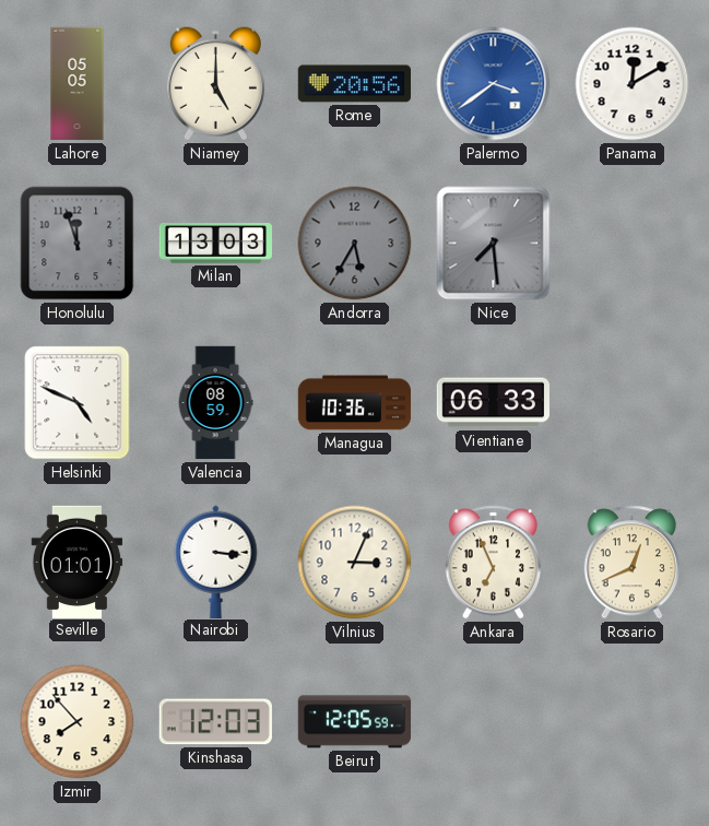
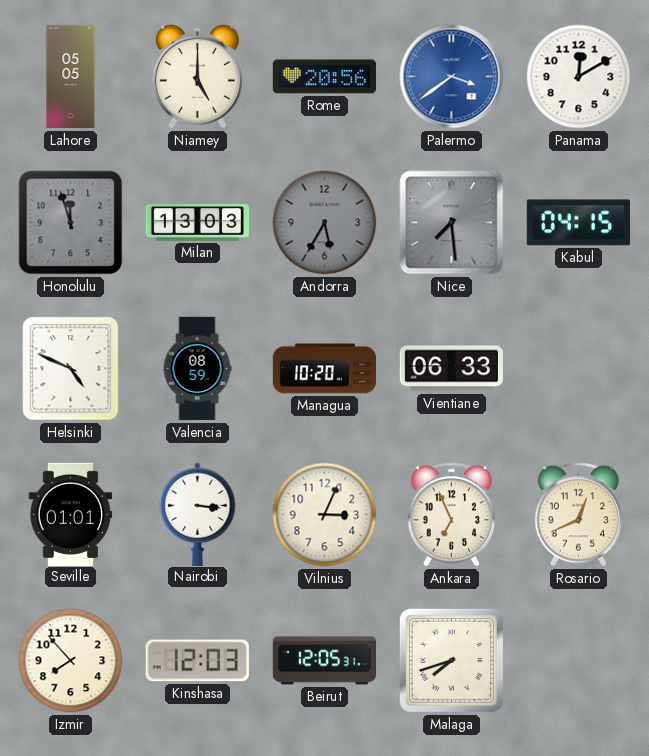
Kabul: none -> 04:15
Managua: 10:36 -> 10:20
Beirut: 12:05:59 -> 12:05:31
Malaga: none -> 7:42
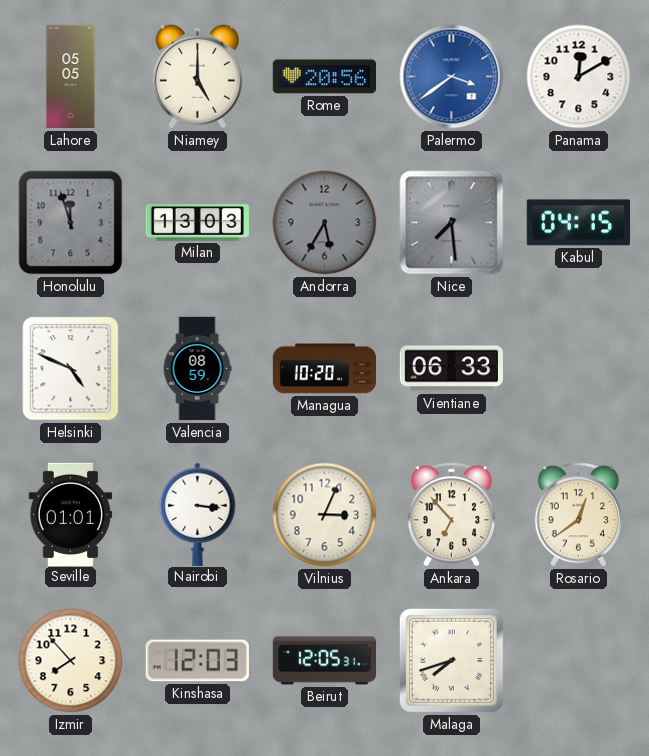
Ankara: 6:56 -> 6:53
Rosario: 12:41 -> 12:39
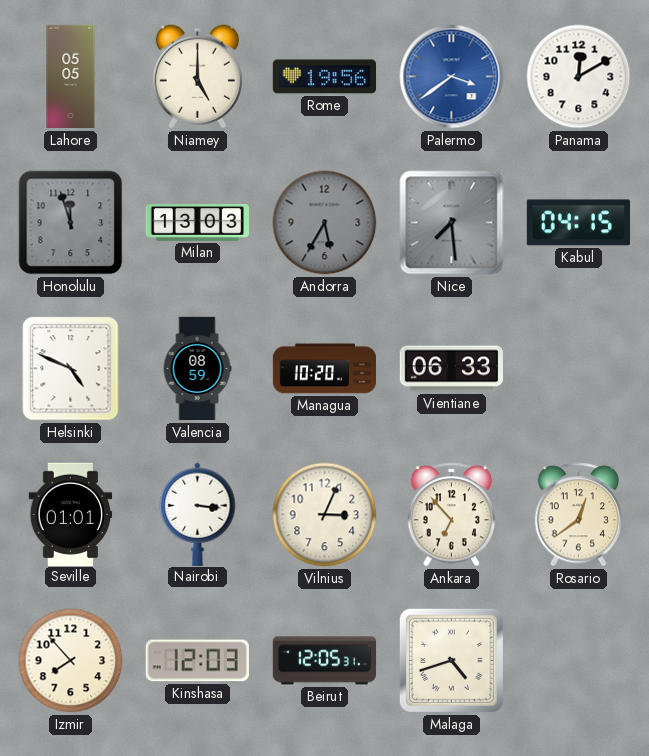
Rome: 20:56 -> 19:56
Malaga: 7:42 -> 4:42
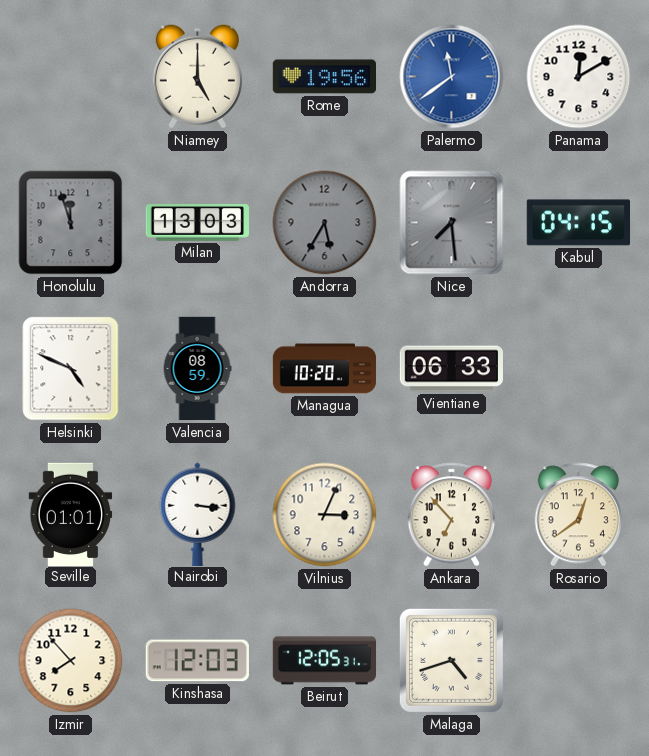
Lahore: 05:05 -> none
Palermo: 3:39 -> 11:39
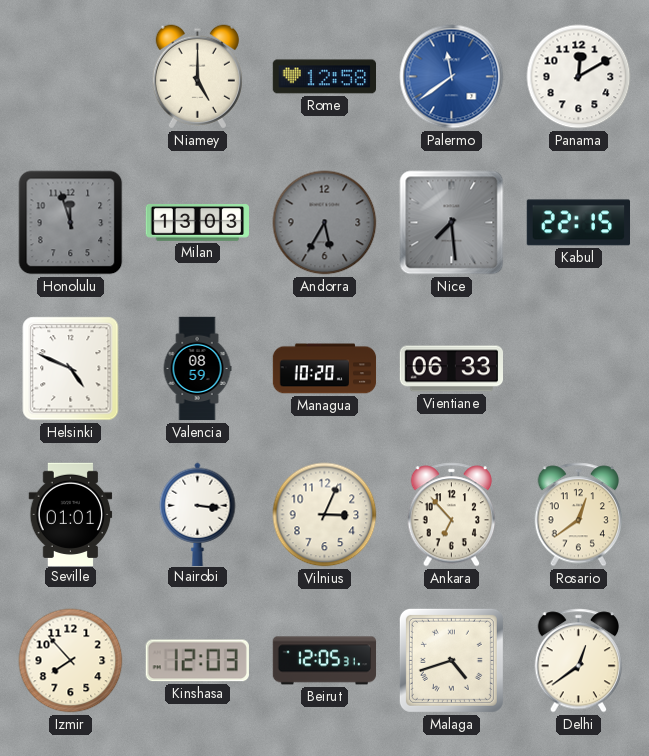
Rome: 19:56 -> 12:58
Kabul: 04:15 -> 22:15
Delhi: none -> 12:39
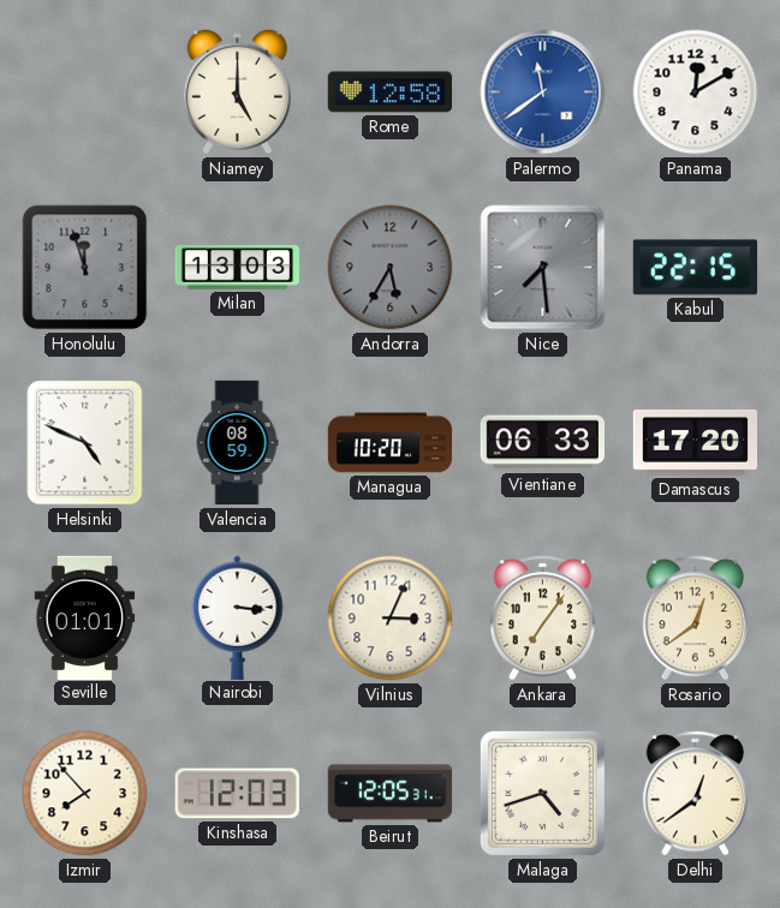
Damascus: none -> 17:20
Ankara: 6:53 -> 7:06
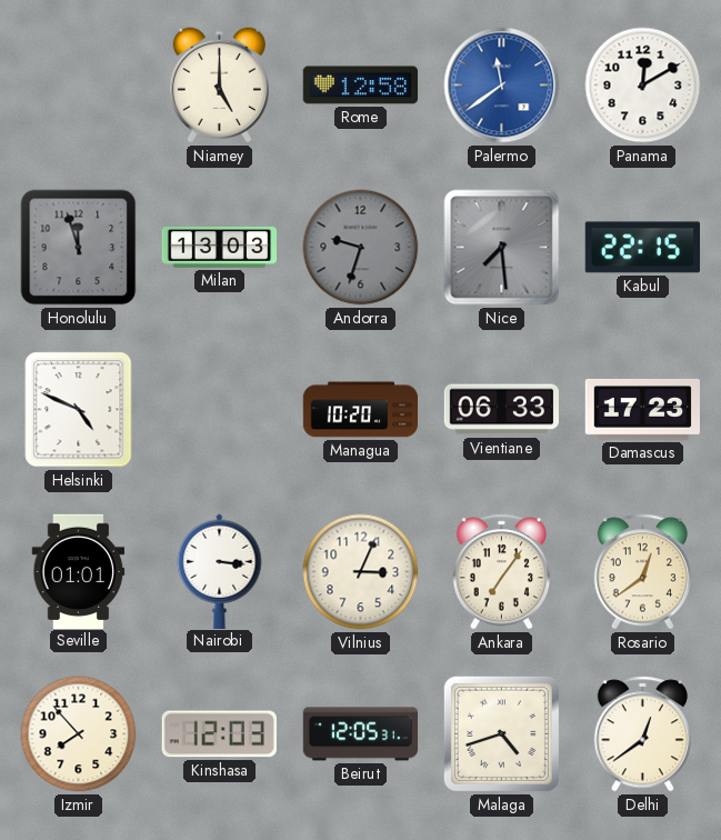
Andorra: 5:35 -> 9:33
Valencia: 08:59 -> none
Damascus: 17:20 -> 17:23
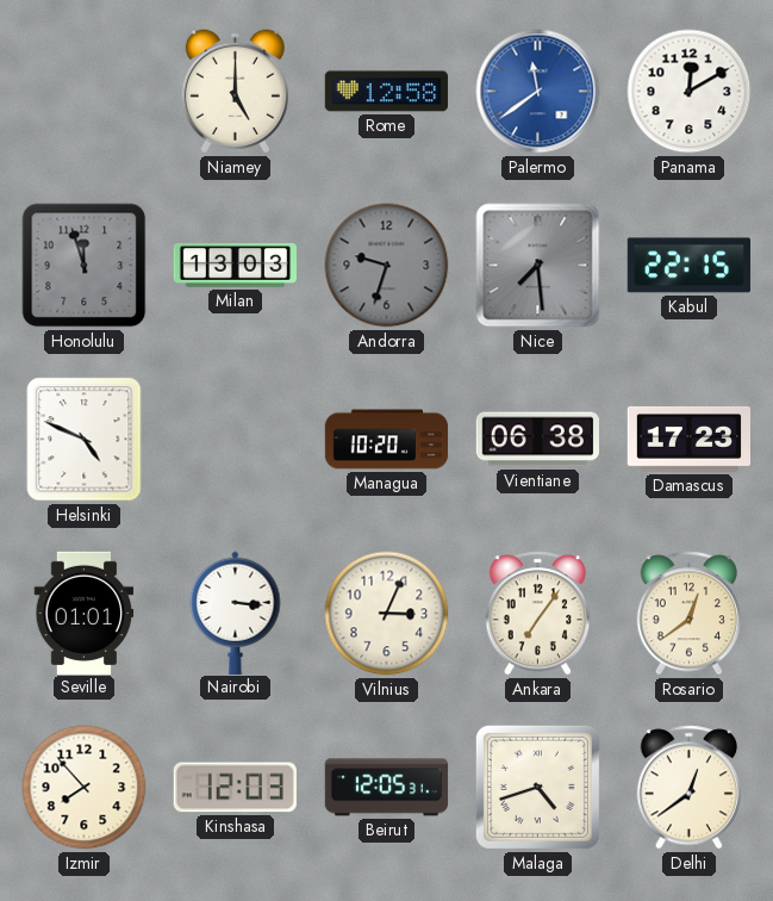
Vientiane: 06:33 -> 06:38
